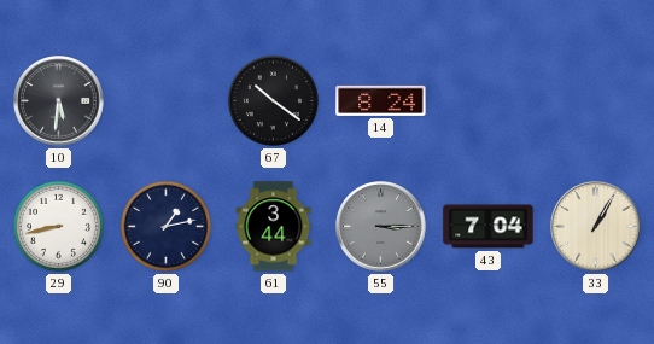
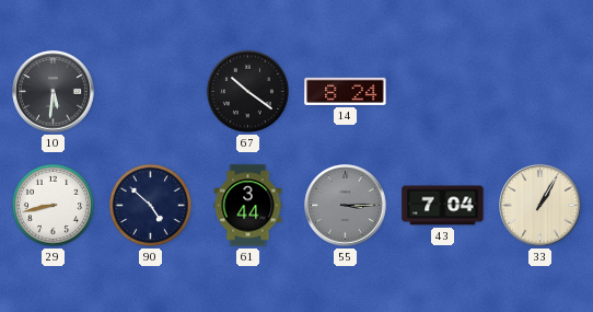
90: 1:13 -> 4:52
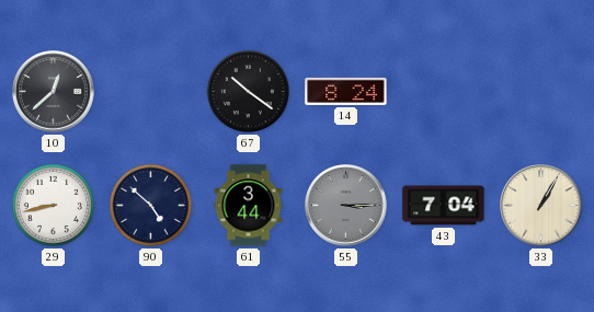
10: 5:31 -> 12:38
